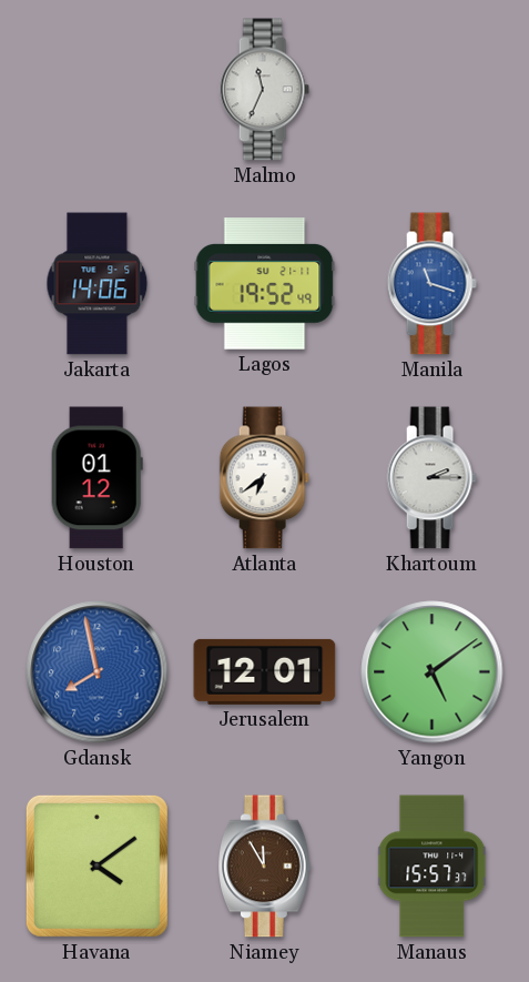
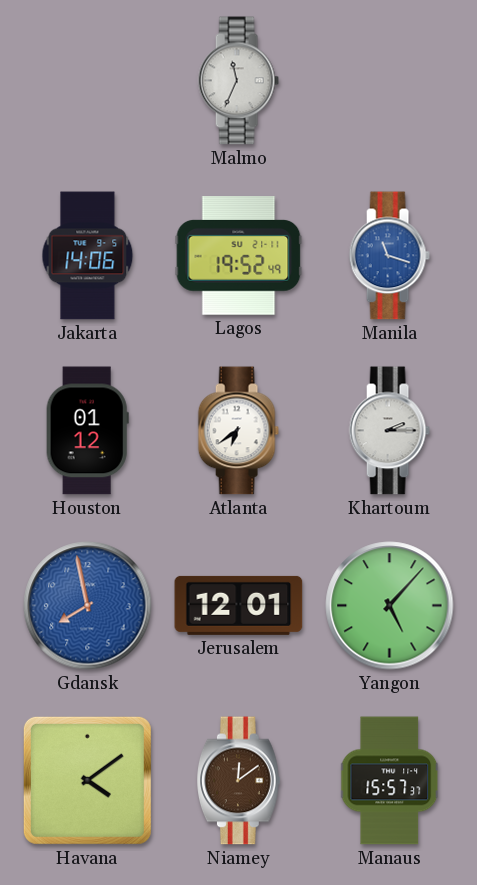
Yangon: 5:09 -> 5:07
Niamey: 11:55 -> 12:09
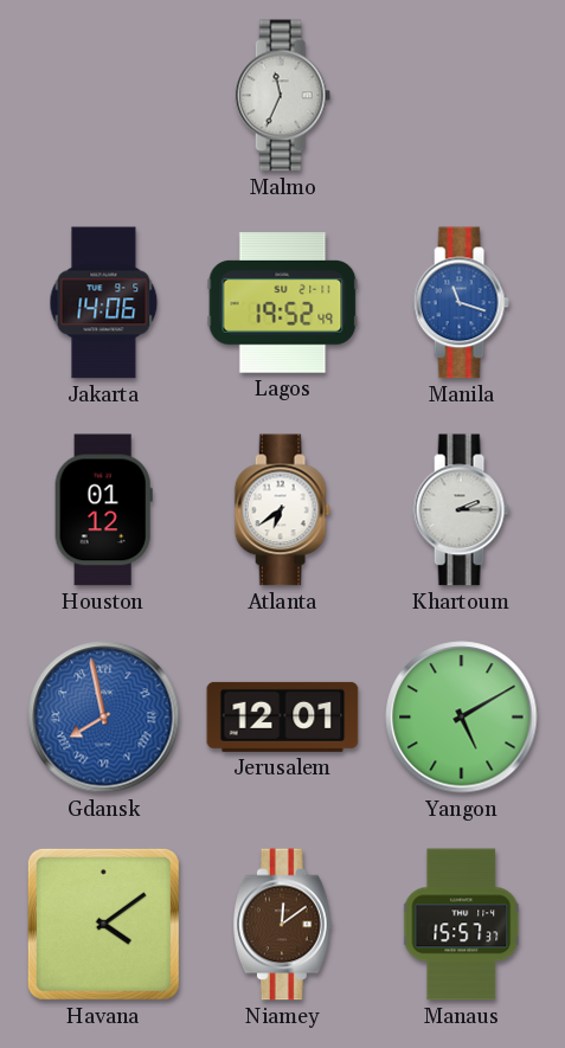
Gdansk numerals: Arabic -> Roman
Yangon: 5:07 -> 5:10
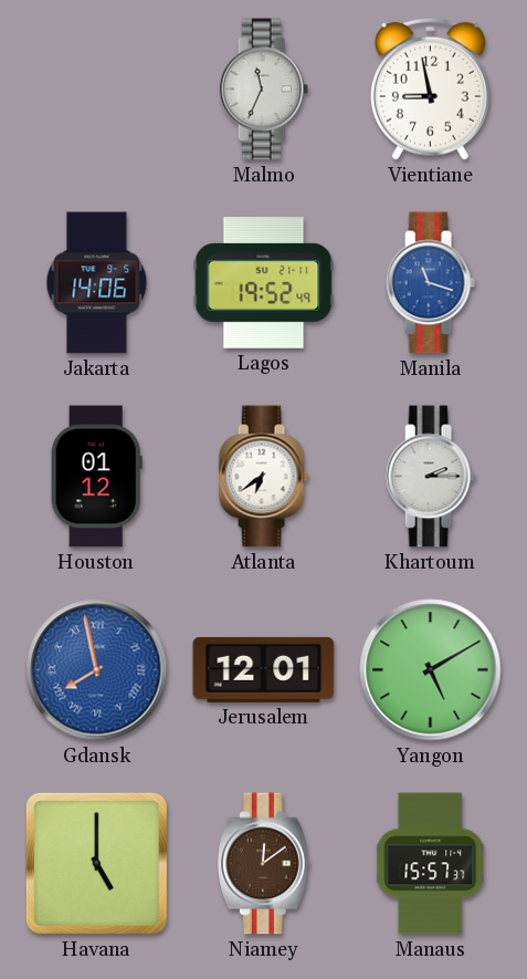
Vientiane: none -> 8:58
Havana: 4:09 -> 5:00
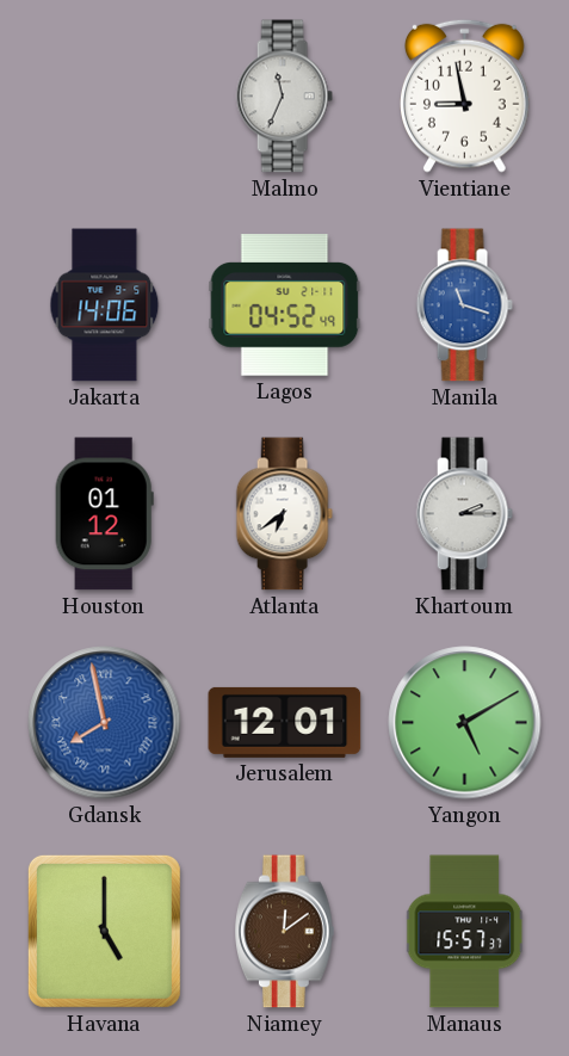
Lagos: 19:52 -> 04:52
